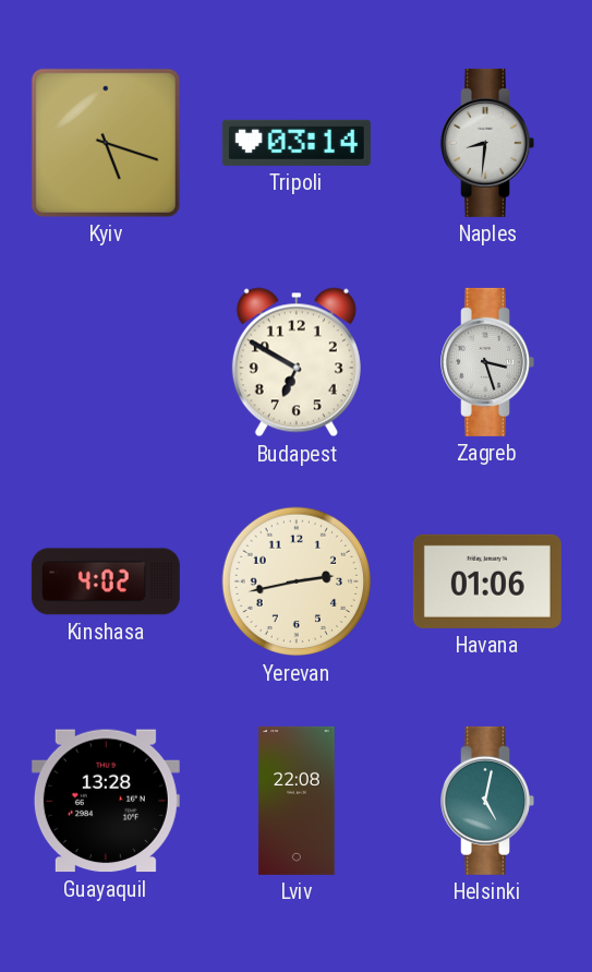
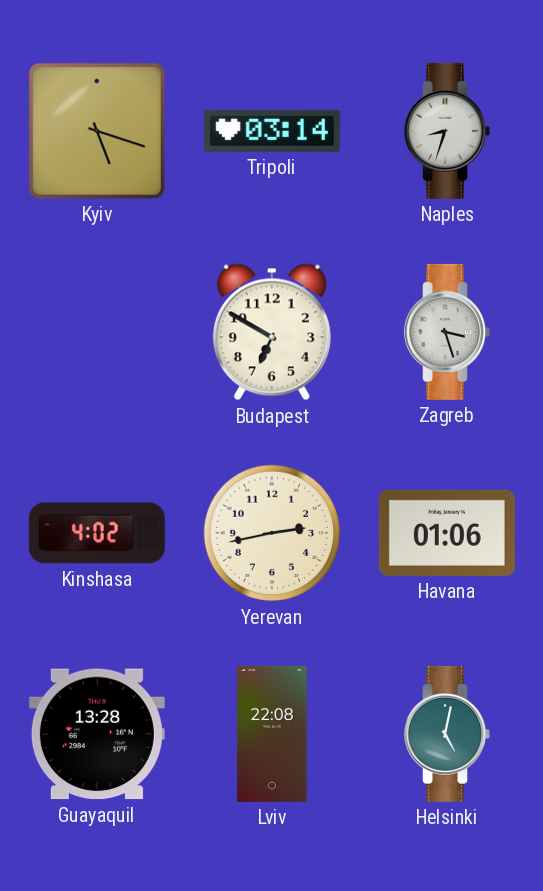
Naples: 8:31 -> 8:33
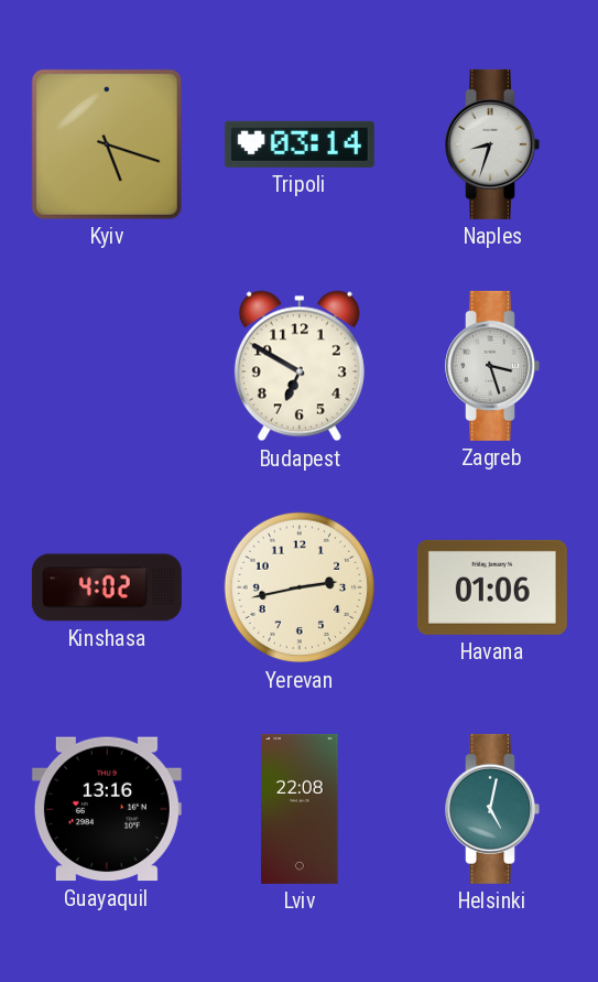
Guayaquil: 13:28 -> 13:16
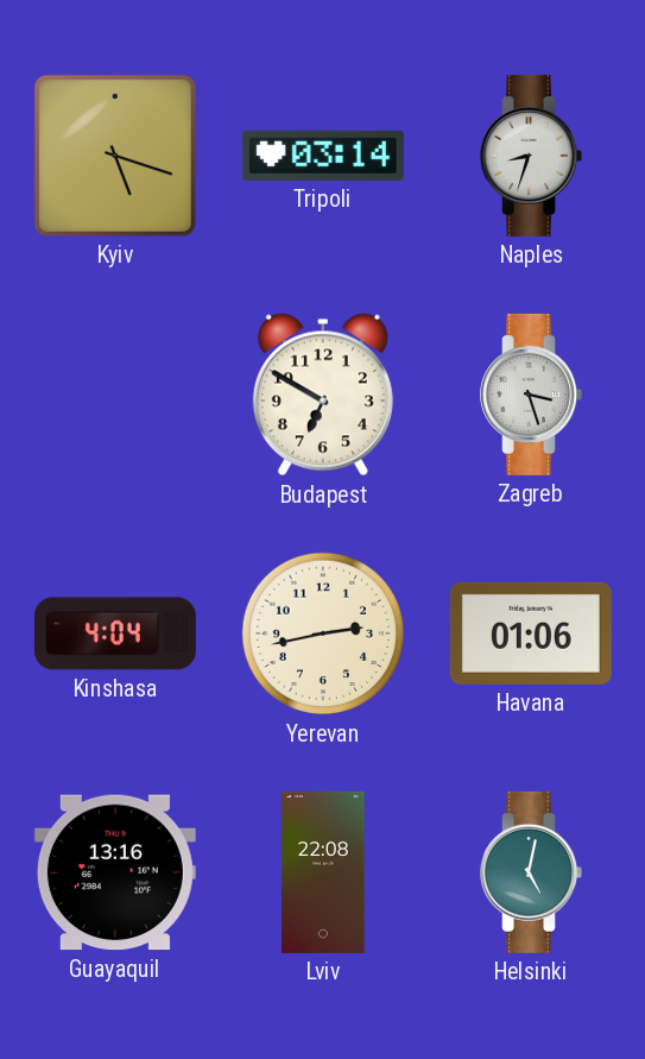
Kinshasa: 4:02 -> 4:04
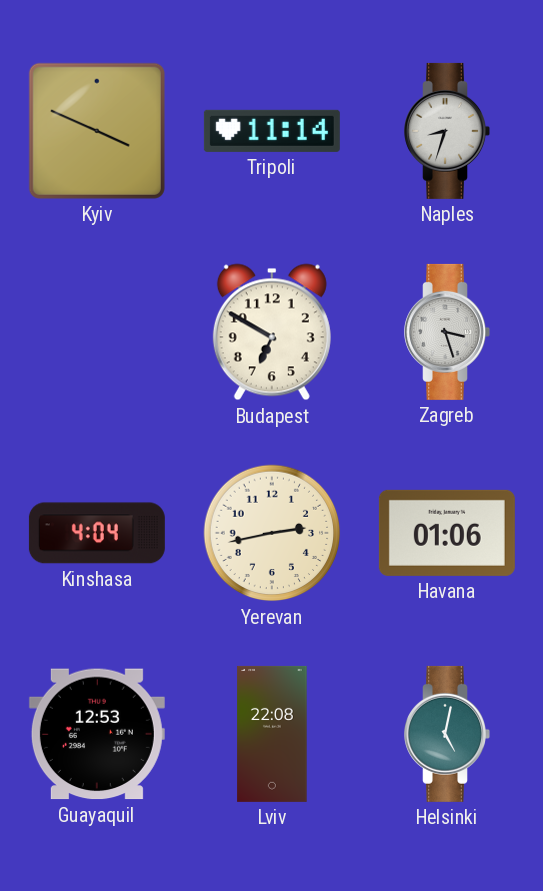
Kyiv: 5:18 -> 3:49
Tripoli: 03:14 -> 11:14
Guayaquil: 13:16 -> 12:53
